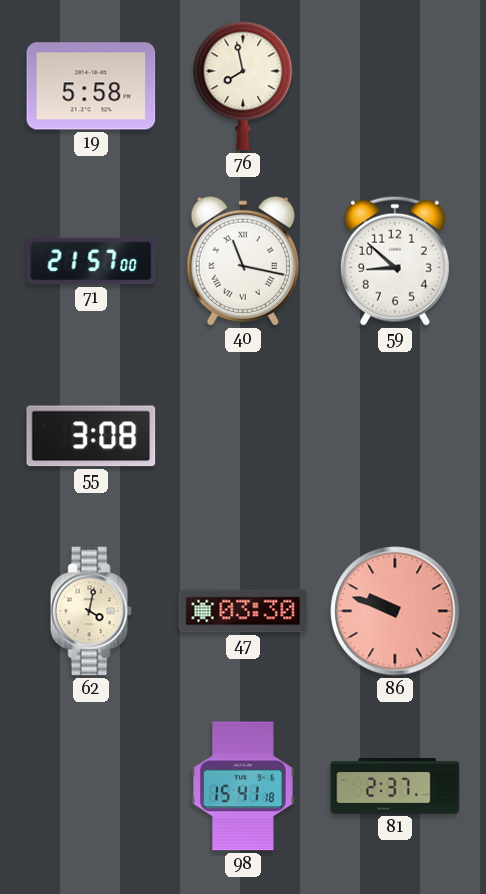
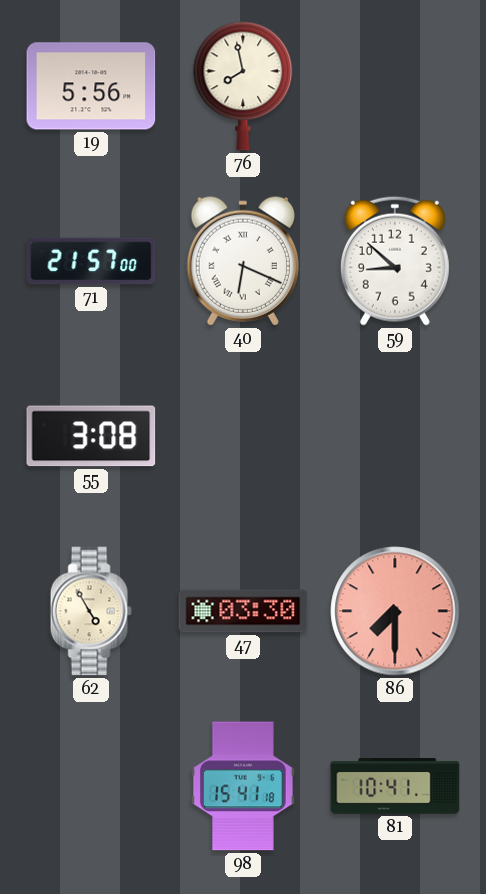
19: 5:58 -> 5:56
40: 11:17 -> 6:19
62: 4:02 -> 4:55
86: 9:48 -> 7:30
81: 2:37 -> 10:41
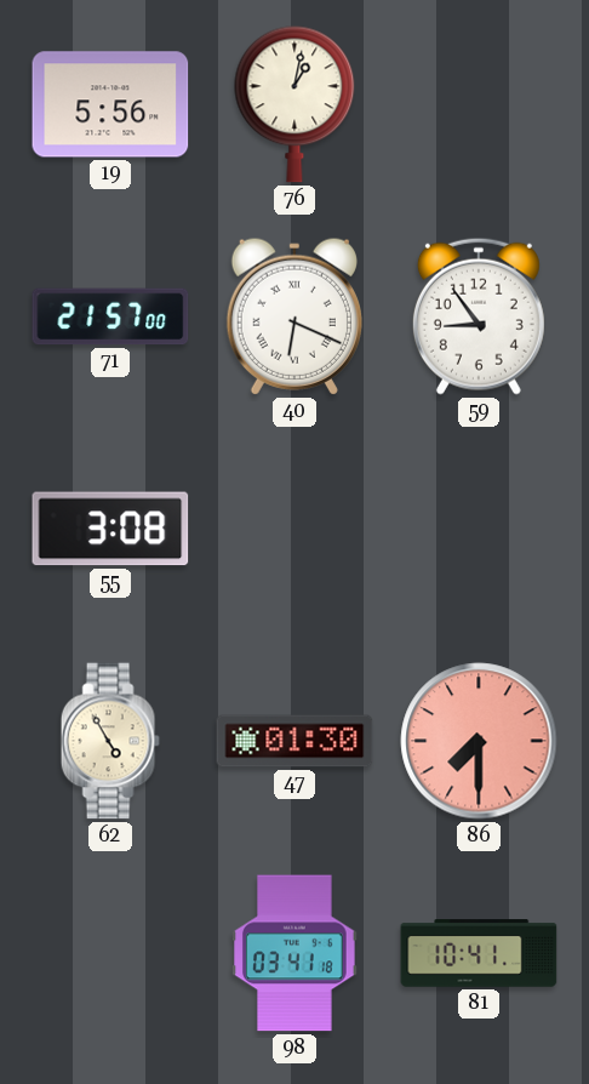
76: 7:58 -> 1:02
59: 8:52 -> 8:54
47: 03:30 -> 01:30
98: 15:41 -> 03:41
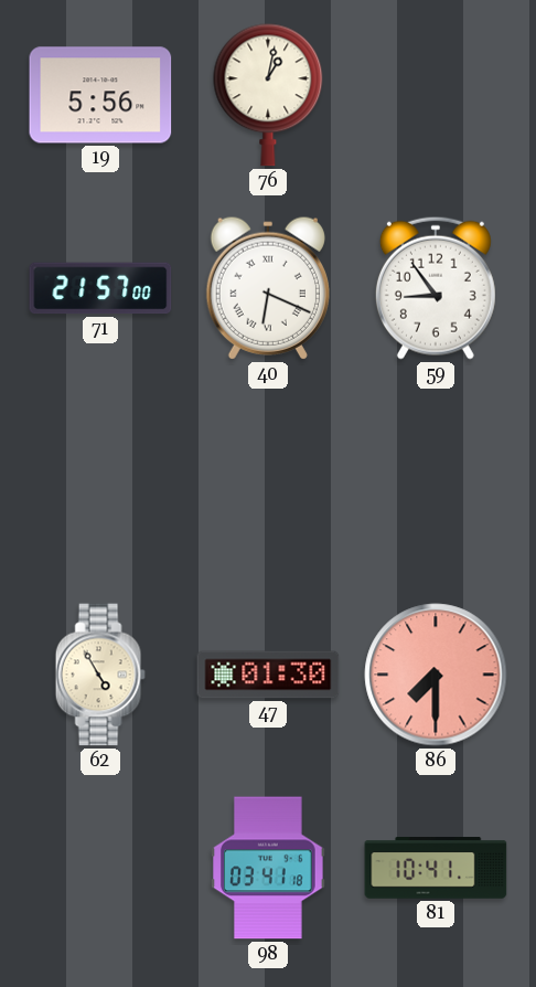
55: 3:08 -> none
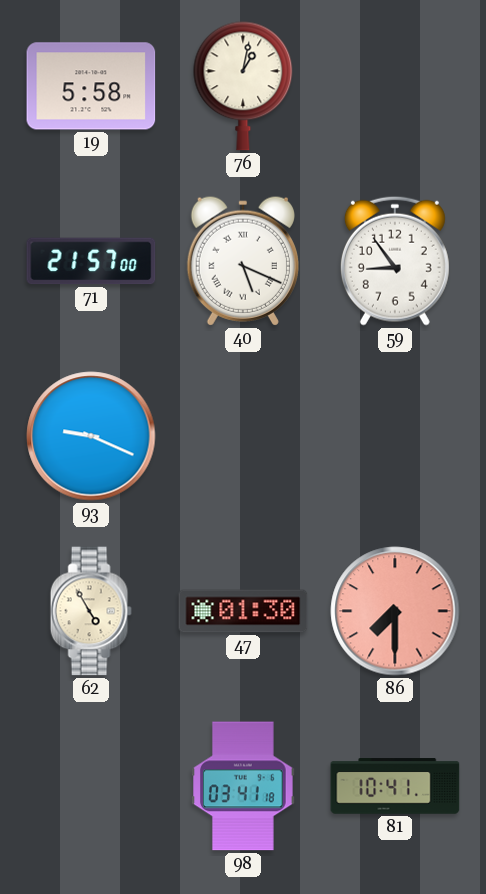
19: 5:56 -> 5:58
40: 6:19 -> 5:19
93: none -> 9:19
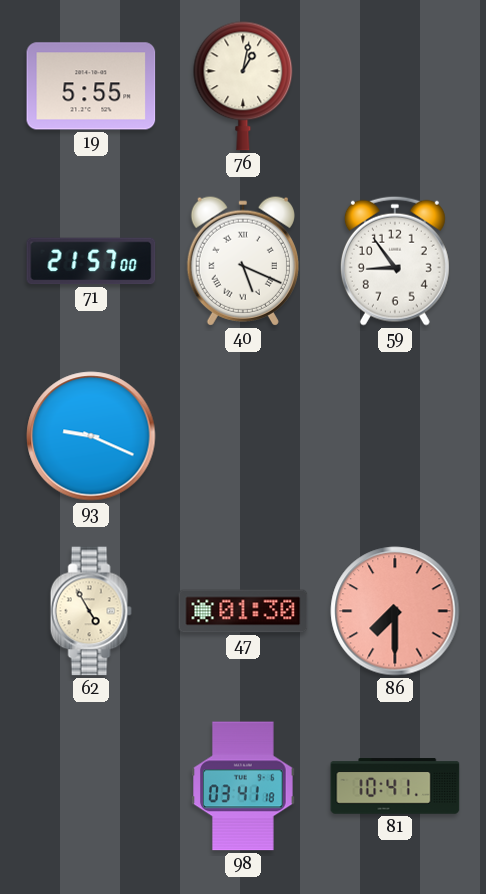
19: 5:58 -> 5:55
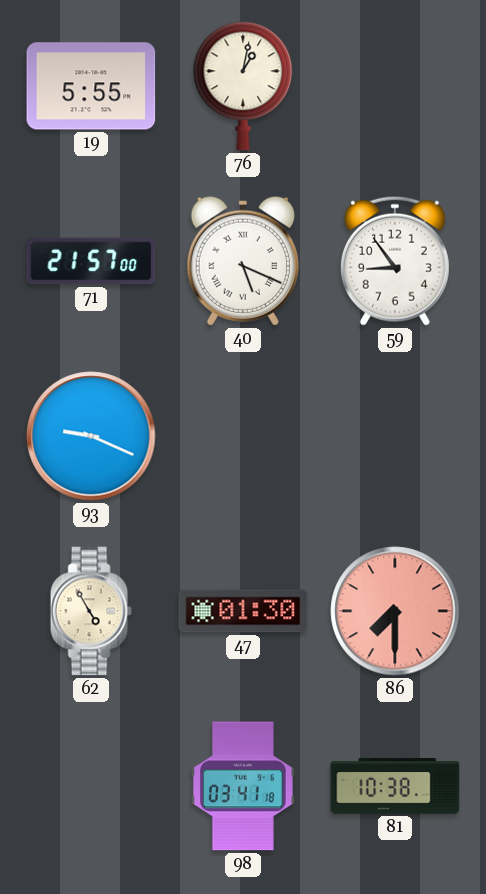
81: 10:41 -> 10:38
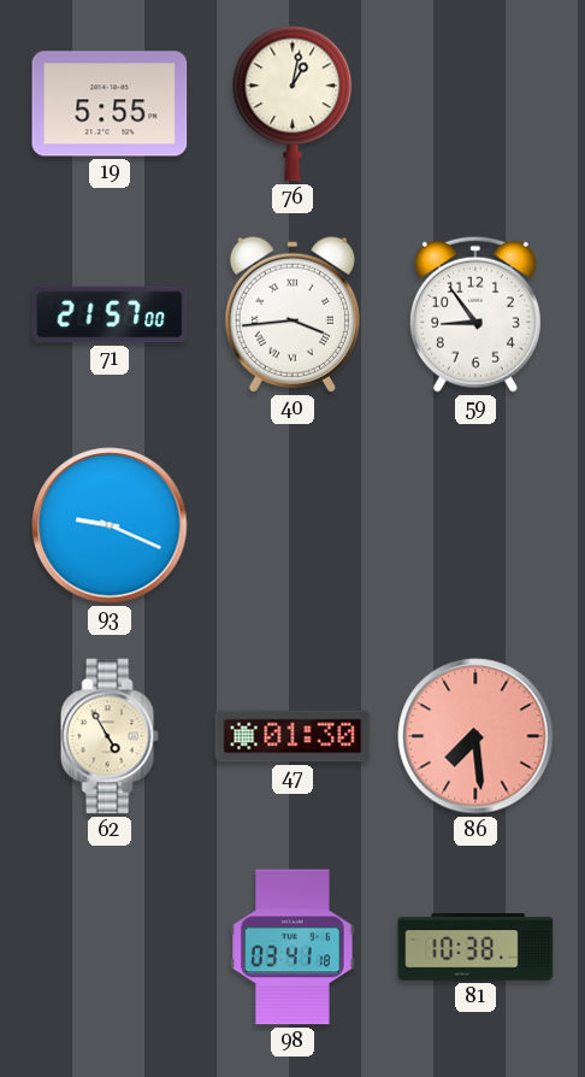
40: 5:19 -> 3:44
86: 7:30 -> 7:29
